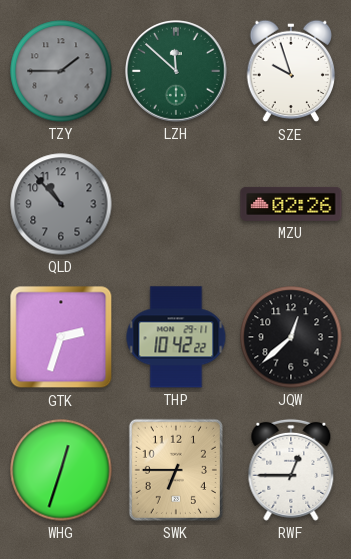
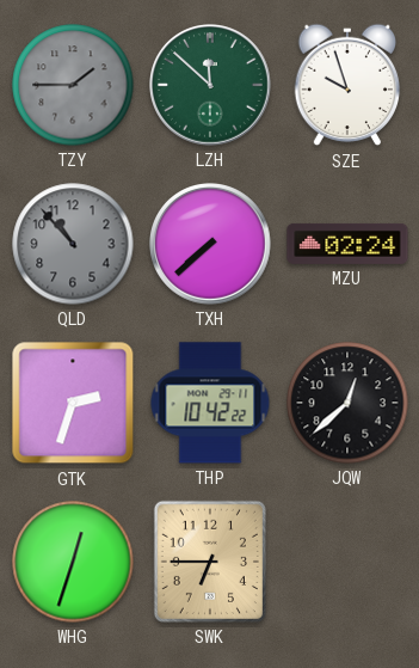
TXH: none -> 7:38
MZU: 02:26 -> 02:24
RWF: 12:45 -> none
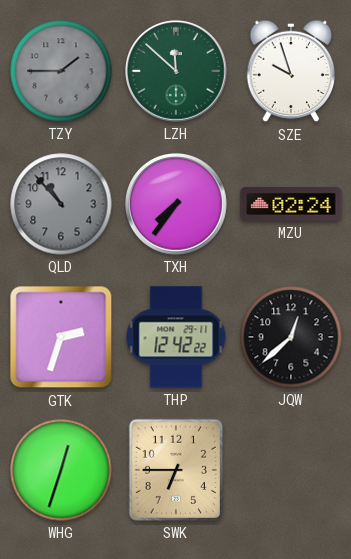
TXH: 7:38 -> 7:36
THP: 10:42 -> 12:42
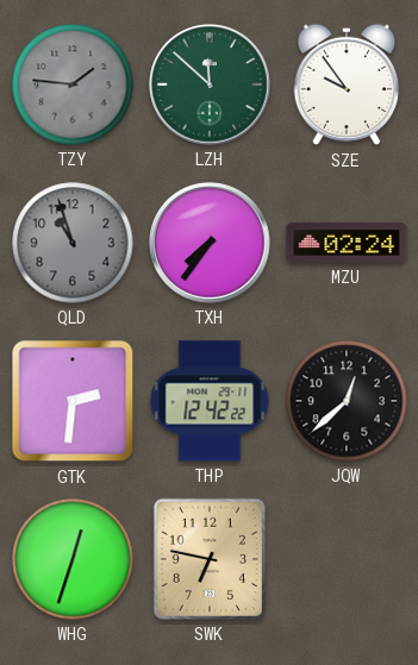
TZY: 1:45 -> 1:46
SZE: 9:57 -> 9:54
QLD: 10:53 -> 10:57
GTK: 2:33 -> 2:31
SWK: 6:45 -> 6:47
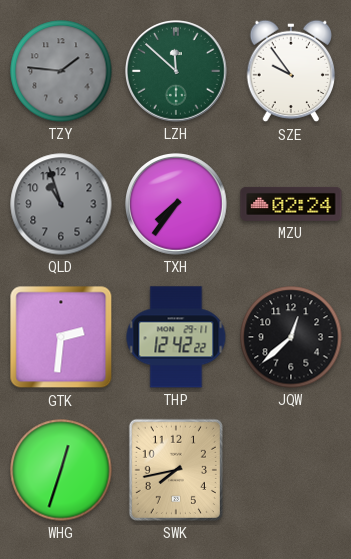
SWK: 6:47 -> 7:43
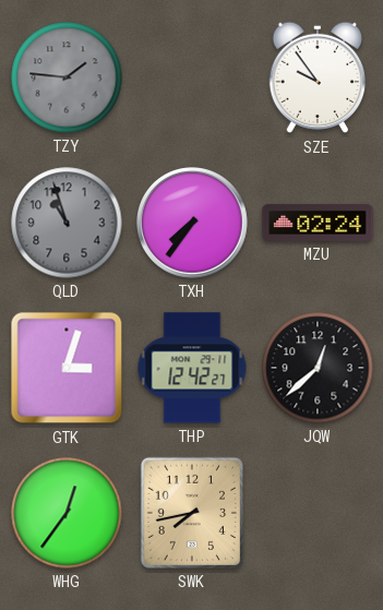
LZH: 11:52 -> none
GTK: 2:31 -> 3:03
THP: 12:42:22 -> 12:42:27
WHG: 12:33 -> 12:36
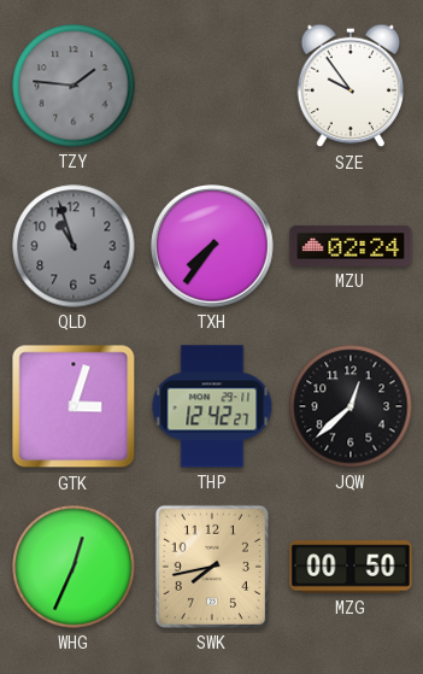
WHG: 12:36 -> 12:34
MZG: none -> 00:50
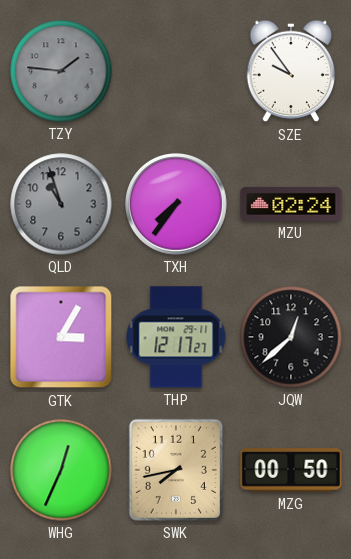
GTK: 3:03 -> 3:05
THP: 12:42 -> 12:17
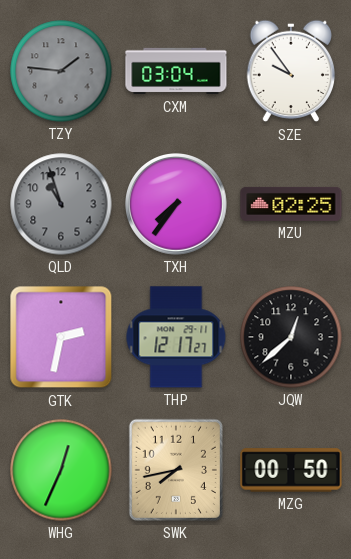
CXM: none -> 03:04
MZU: 02:24 -> 02:25
GTK: 3:05 -> 2:32
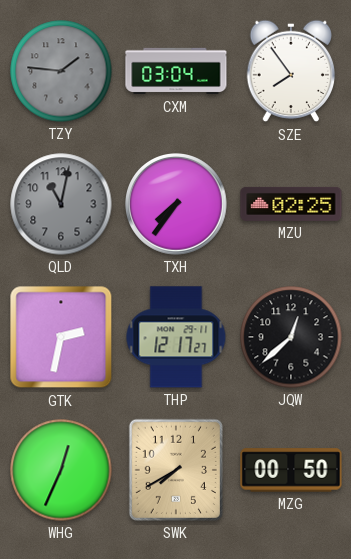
SZE: 9:54 -> 7:54
QLD: 10:57 -> 11:02
SWK: 7:43 -> 7:40
